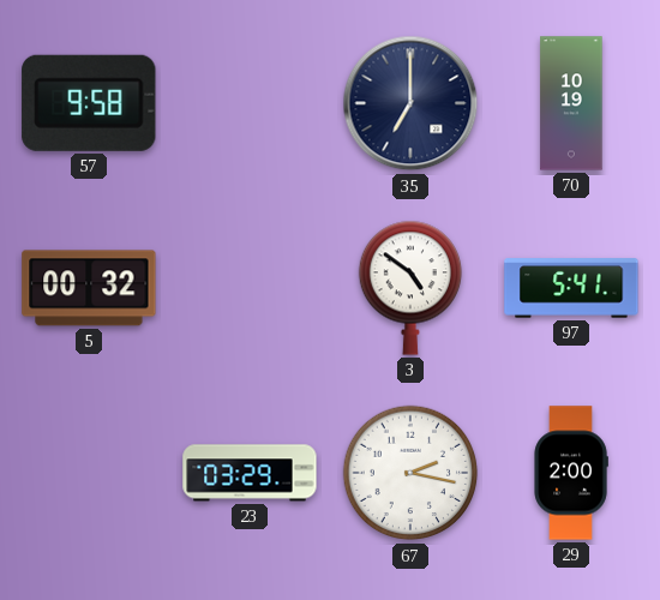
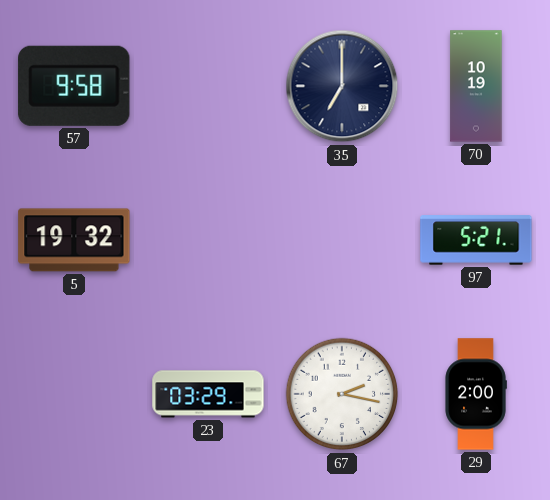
5: 00:32 -> 19:32
3: 4:51 -> none
97: 5:41 -> 5:21
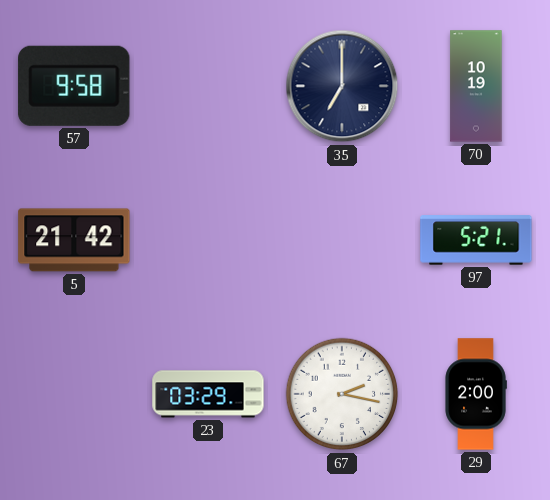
5: 19:32 -> 21:42
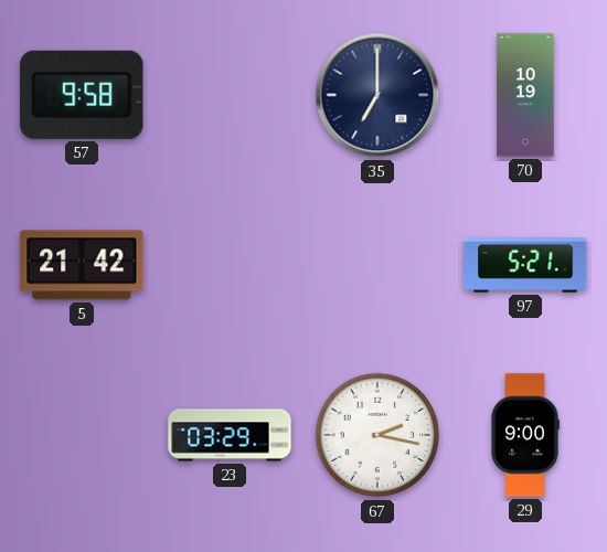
29: 2:00 -> 9:00
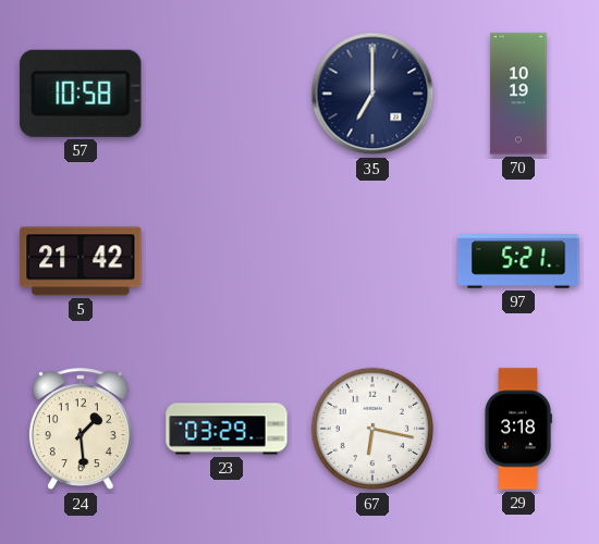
57: 9:58 -> 10:58
24: none -> 1:29
67: 2:17 -> 6:17
29: 9:00 -> 3:18
